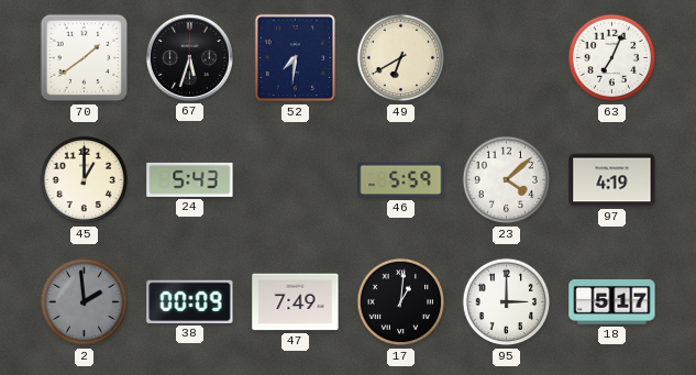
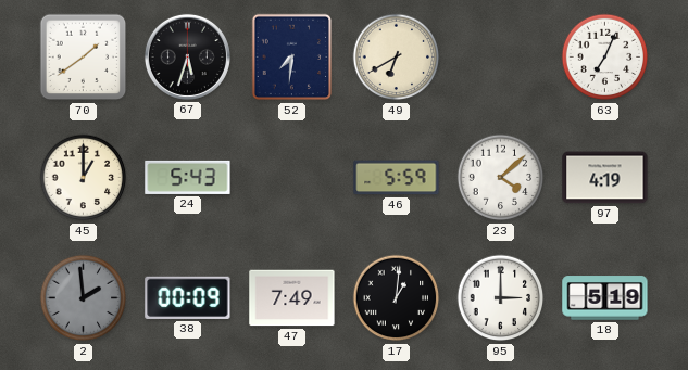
18: 5:17 -> 5:19
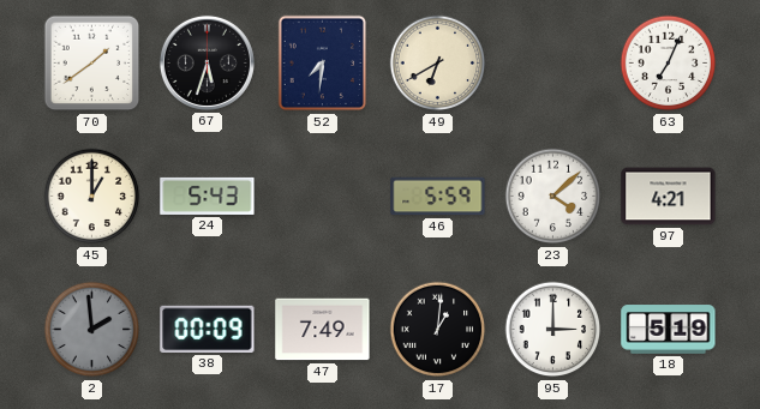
97: 4:19 -> 4:21
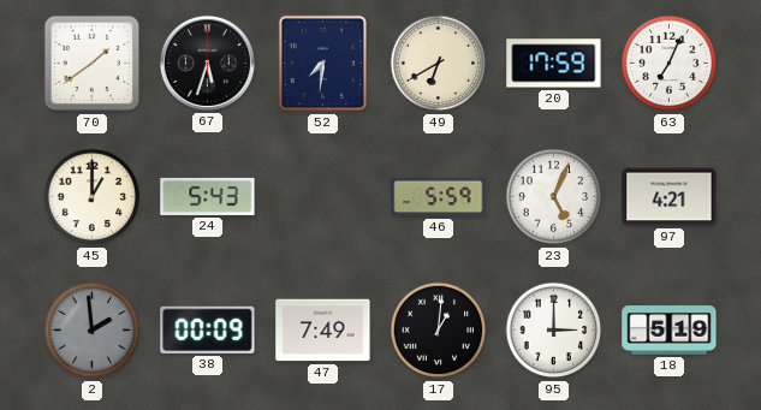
20: none -> 17:59
23: 4:08 -> 5:04
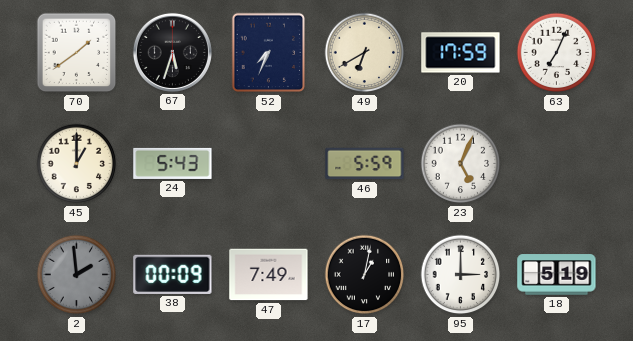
52: 7:31 -> 7:34
97: 4:21 -> none
17: 1:01 -> 1:02
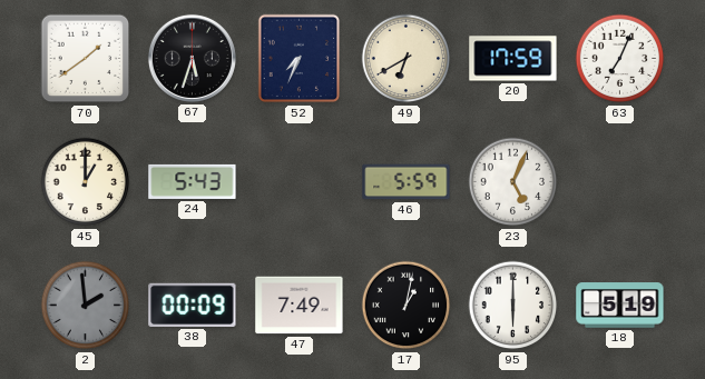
95: 3:00 -> 6:00
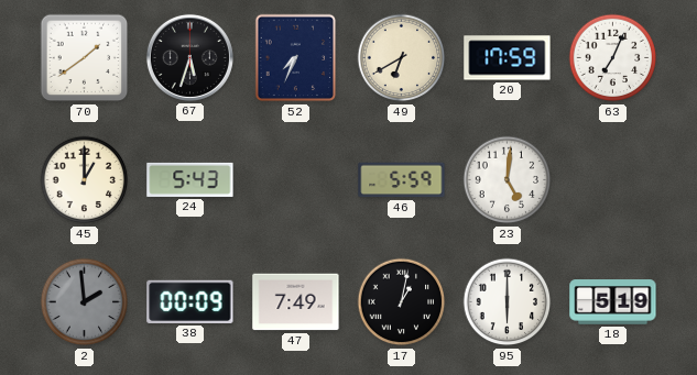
23: 5:04 -> 5:01
